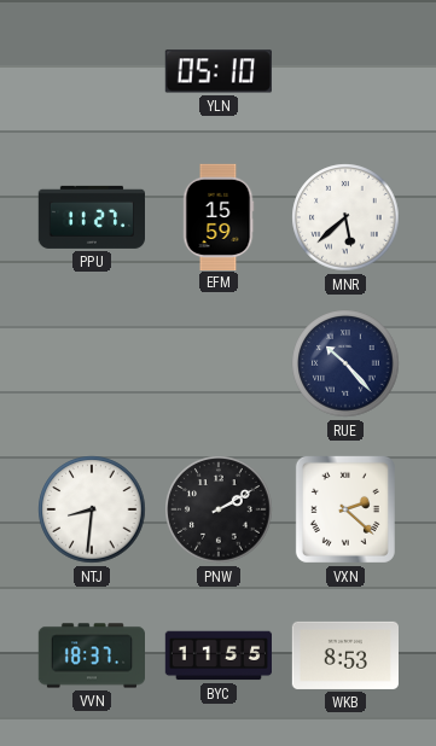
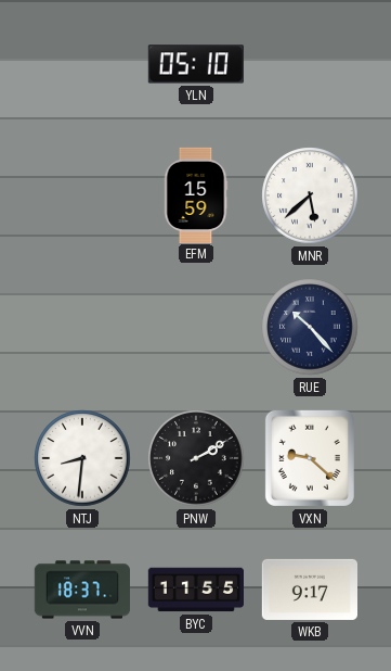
PPU: 11:27 -> none
VXN: 2:22 -> 9:22
WKB: 8:53 -> 9:17
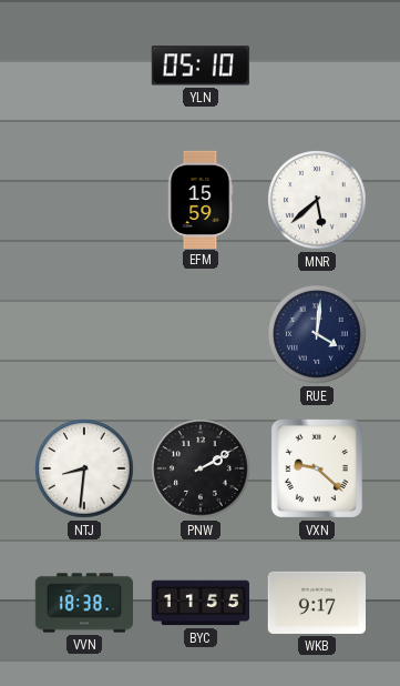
RUE: 10:23 -> 4:01
VVN: 18:37 -> 18:38
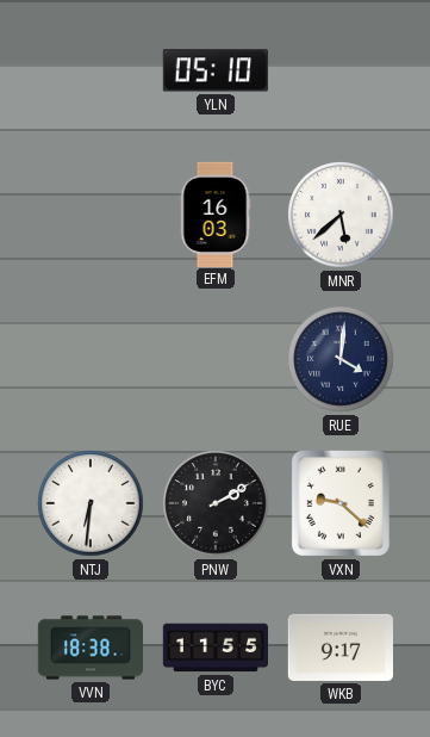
EFM: 15:59 -> 16:03
NTJ: 8:31 -> 6:31
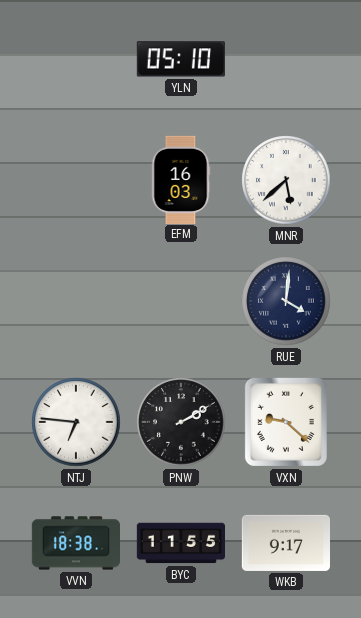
NTJ: 6:31 -> 6:46
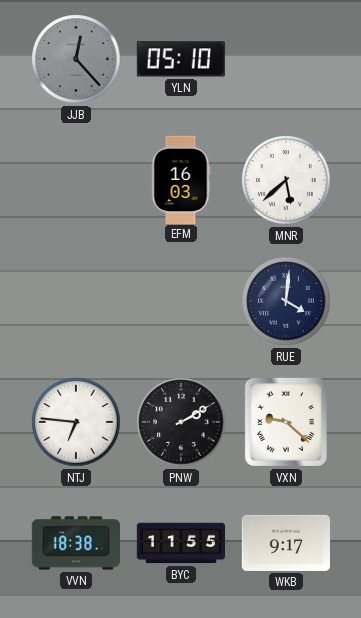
JJB: none -> 12:23
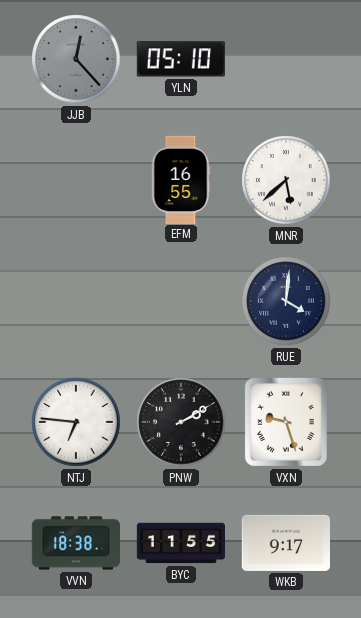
EFM: 16:03 -> 16:55
VXN: 9:22 -> 9:27
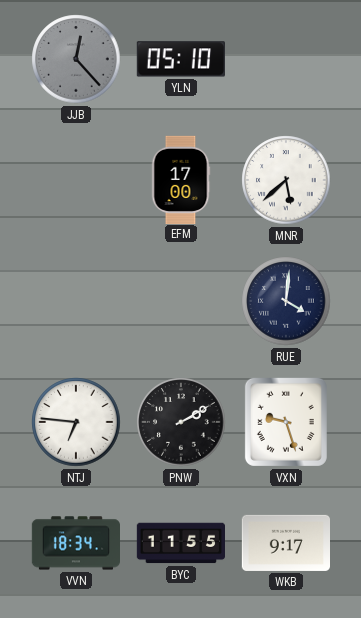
EFM: 16:55 -> 17:00
VVN: 18:38 -> 18:34
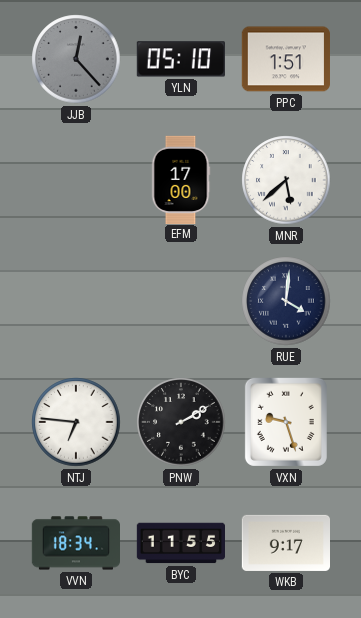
PPC: none -> 1:51
